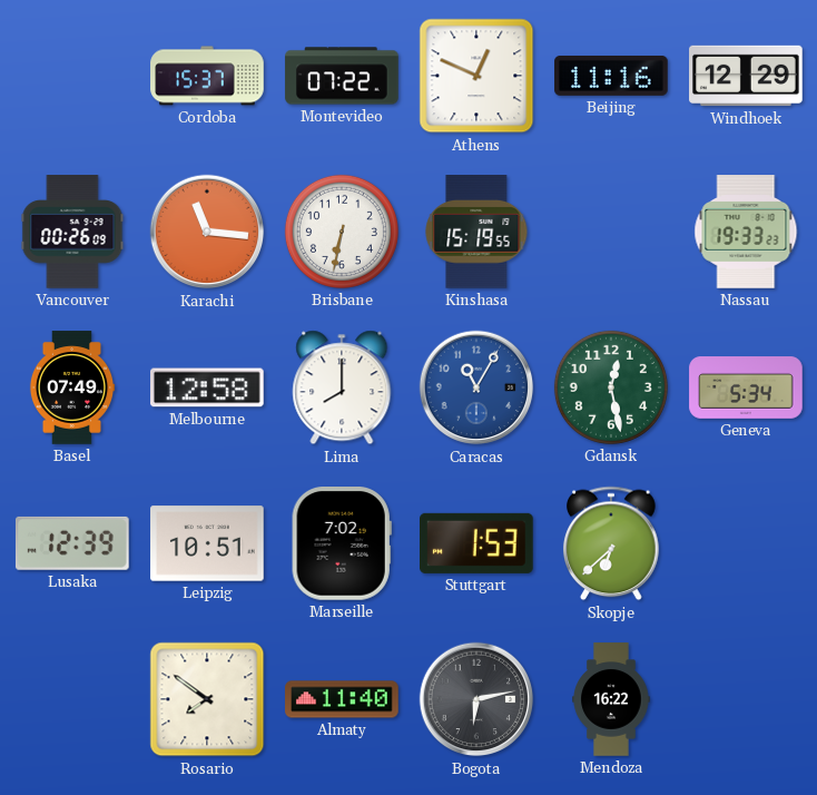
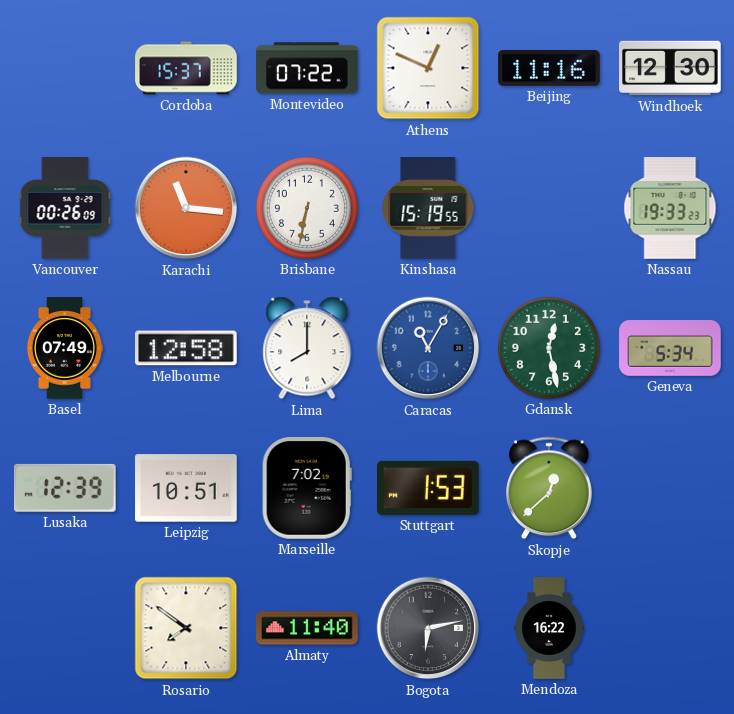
Windhoek: 12:29 -> 12:30
Skopje: 6:38 -> 12:38
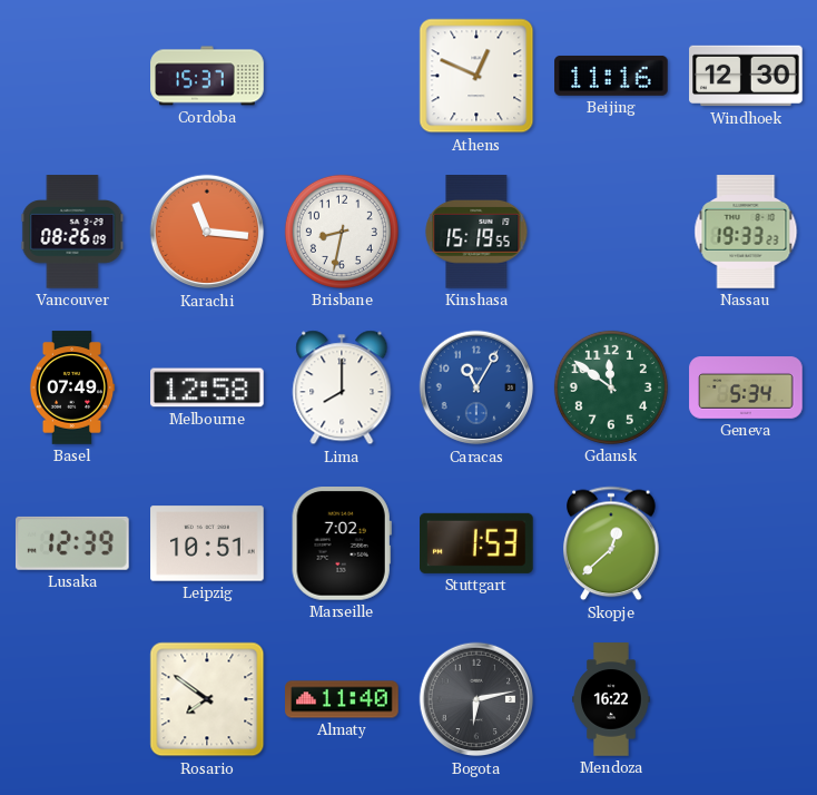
Montevideo: 07:22 -> none
Vancouver: 00:26 -> 08:26
Brisbane: 6:32 -> 8:32
Gdansk: 12:28 -> 11:51
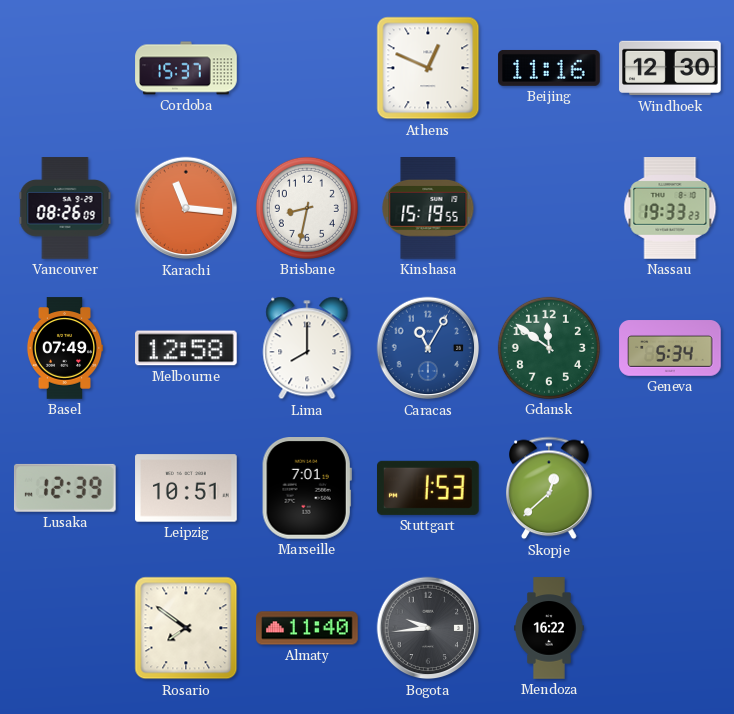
Marseille: 7:02 -> 7:01
Bogota: 6:13 -> 9:44
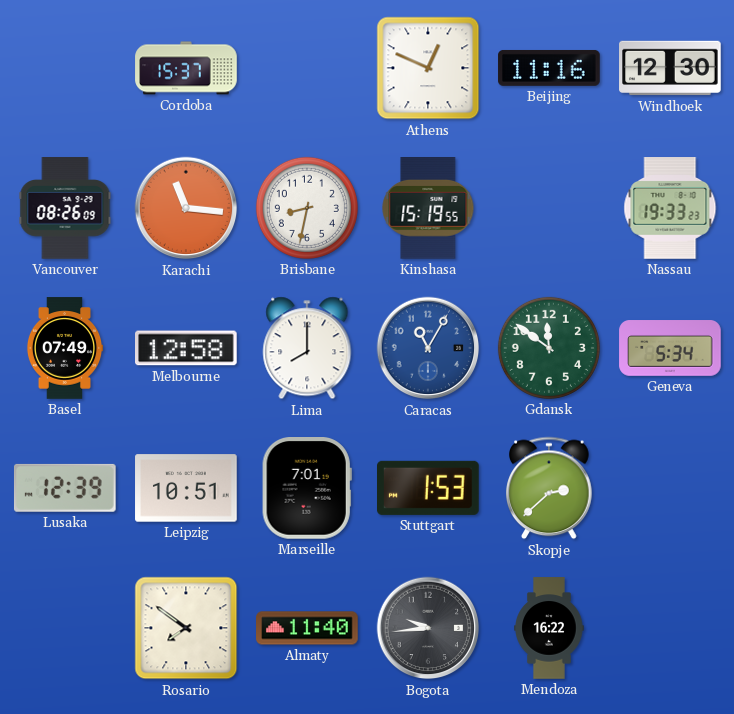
Skopje: 12:38 -> 2:38
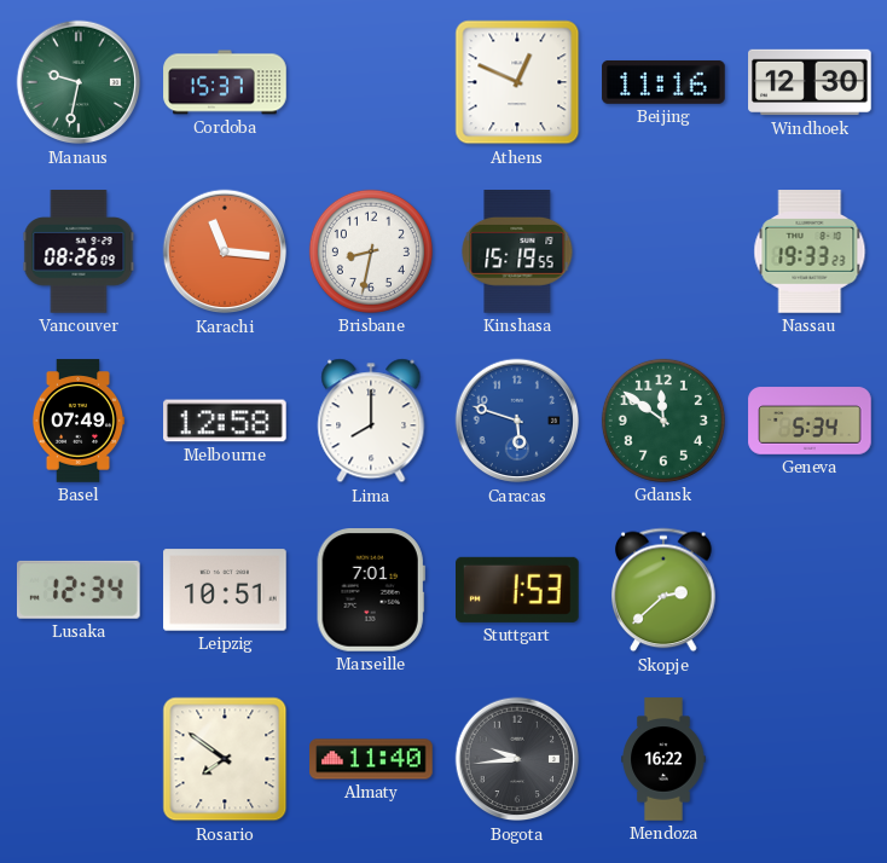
Manaus: none -> 9:32
Caracas: 11:05 -> 5:48
Lusaka: 12:39 -> 12:34
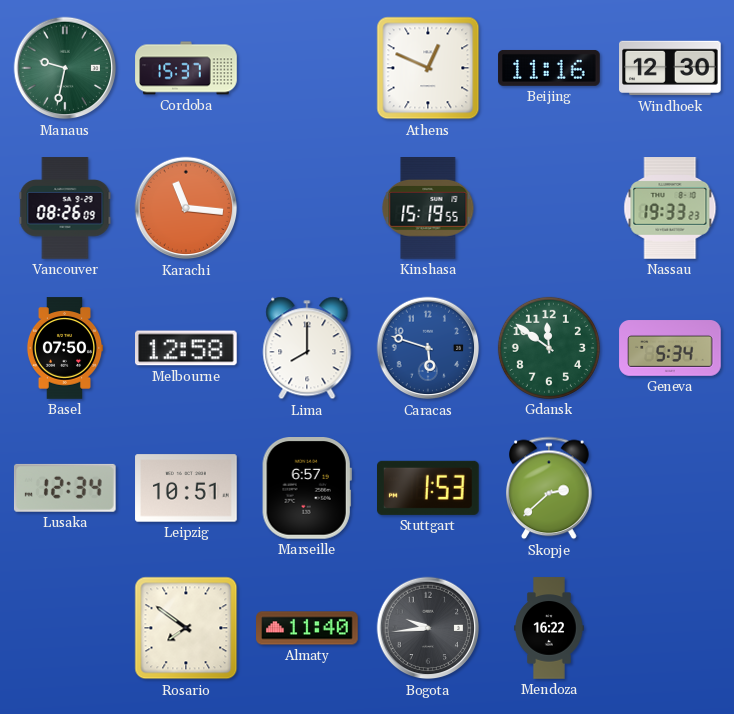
Brisbane: 8:32 -> none
Basel: 07:49 -> 07:50
Marseille: 7:01 -> 6:57
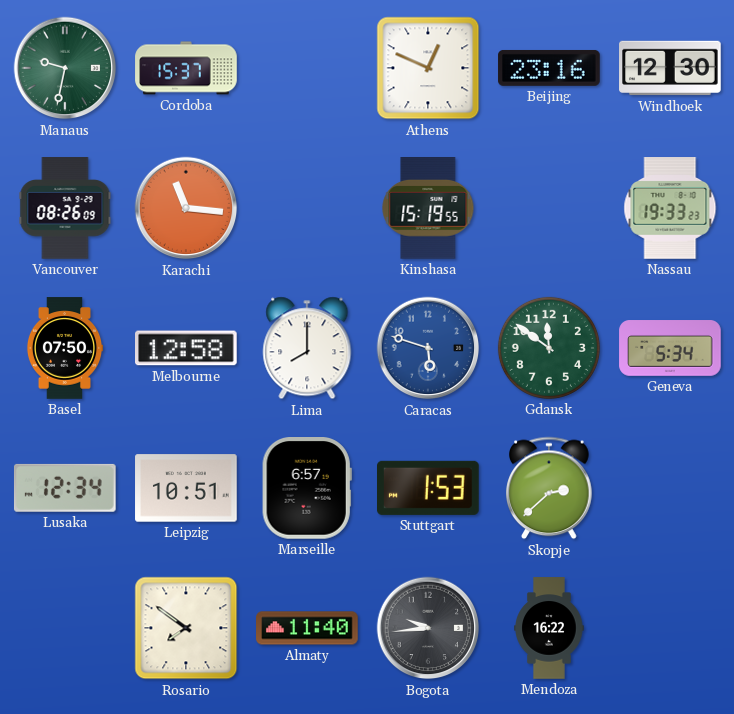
Beijing: 11:16 -> 23:16
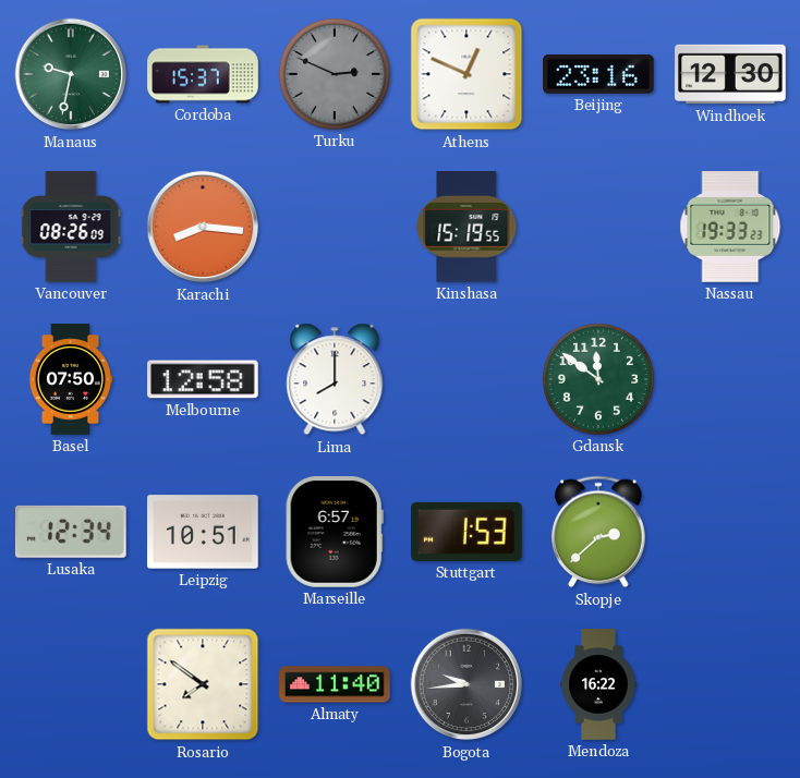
Turku: none -> 2:49
Karachi: 11:16 -> 8:16
Caracas: 5:48 -> none
Geneva: 5:34 -> none
